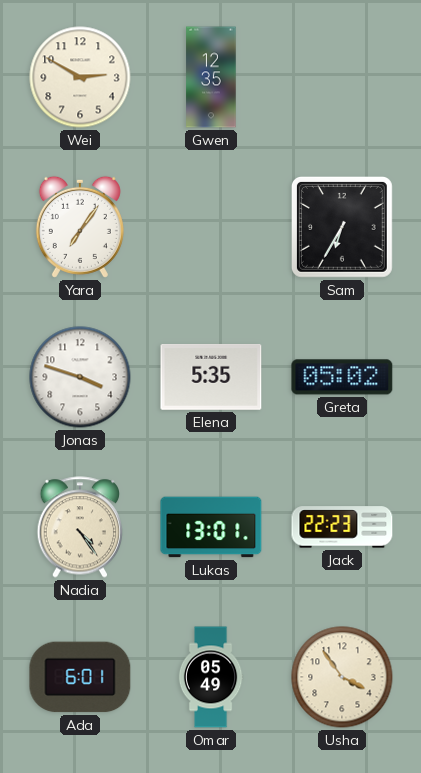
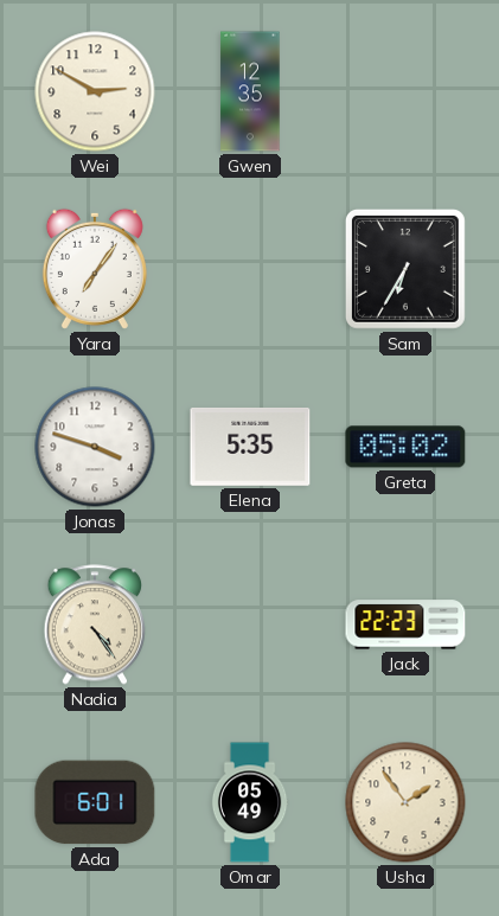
Lukas: 13:01 -> none
Usha: 3:54 -> 1:54
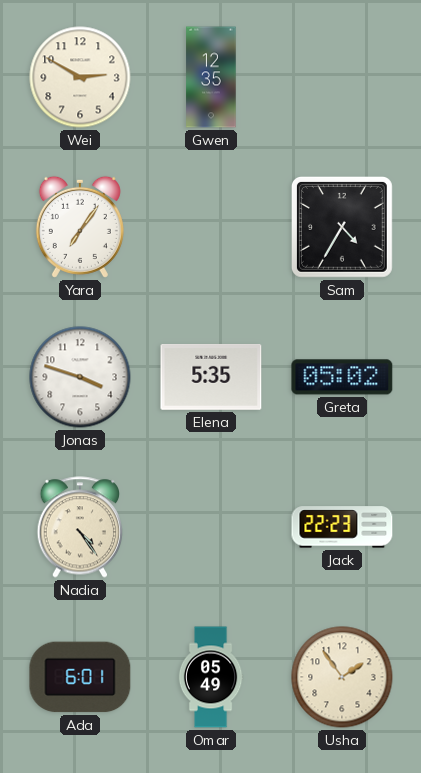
Sam: 6:35 -> 4:35
